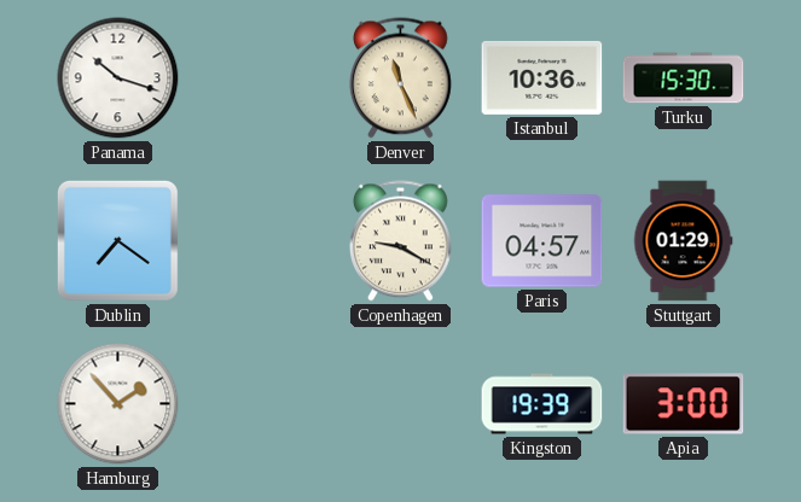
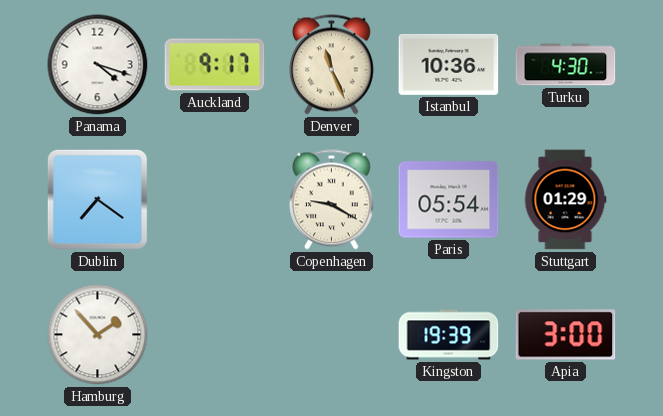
Panama: 10:18 -> 4:18
Auckland: none -> 9:17
Turku: 15:30 -> 4:30
Paris: 04:57 -> 05:54
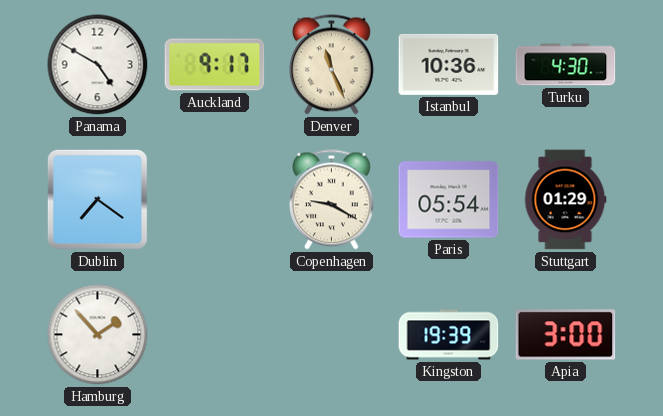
Panama: 4:18 -> 4:50
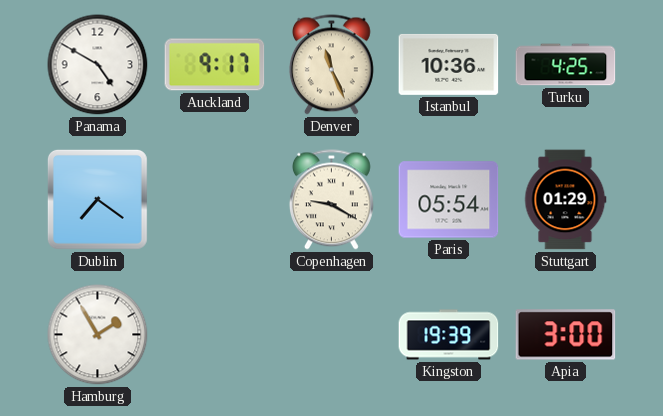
Turku: 4:30 -> 4:25
Hamburg: 1:53 -> 1:55
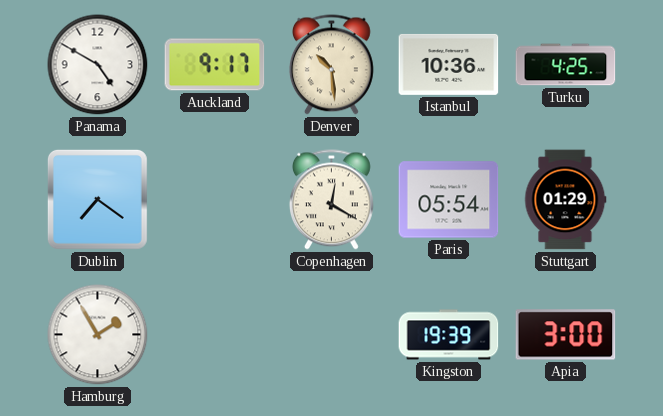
Denver: 11:26 -> 10:29
Copenhagen: 9:20 -> 12:20
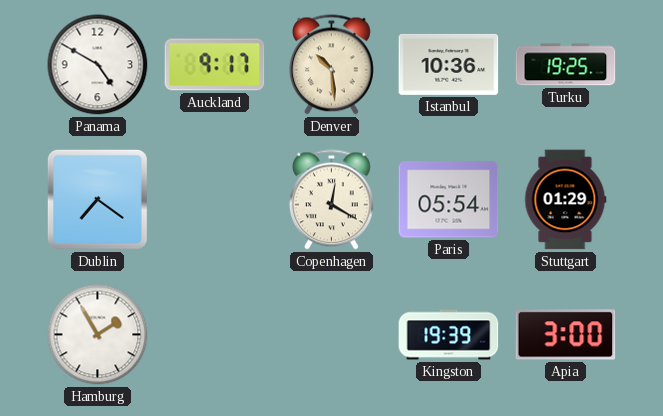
Turku: 4:25 -> 19:25
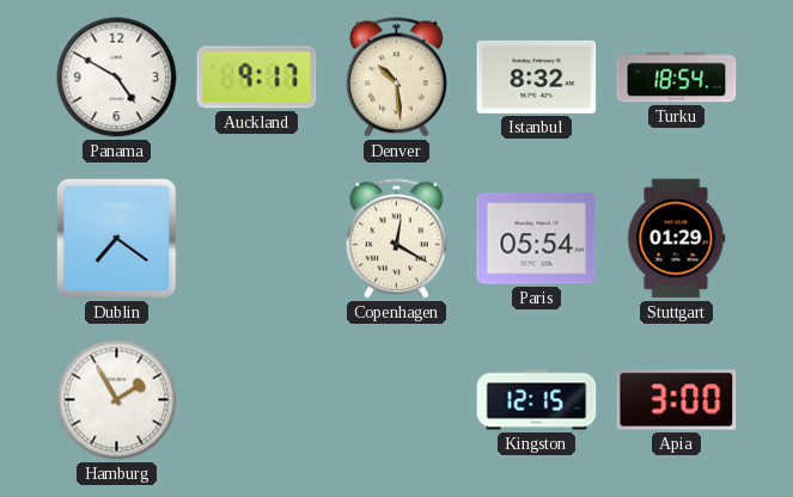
Istanbul: 10:36 -> 8:32
Turku: 19:25 -> 18:54
Kingston: 19:39 -> 12:15
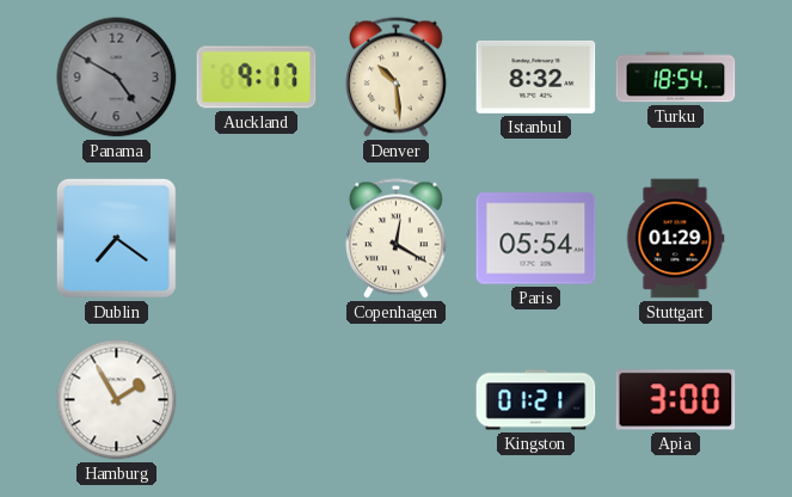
Panama dial: white -> grey
Kingston: 12:15 -> 01:21
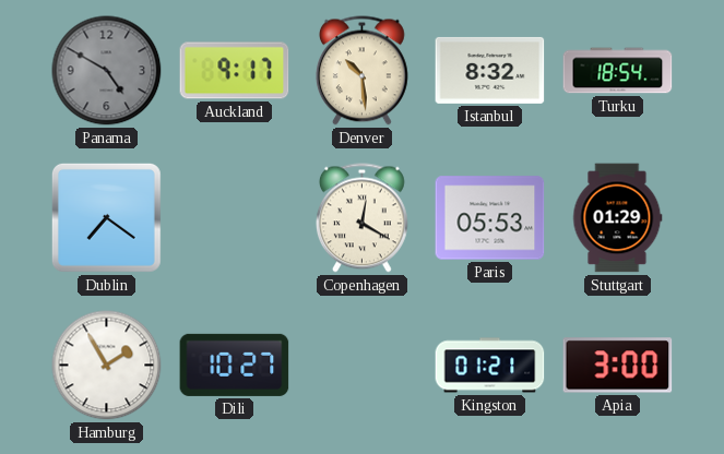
Paris: 05:54 -> 05:53
Dili: none -> 10:27
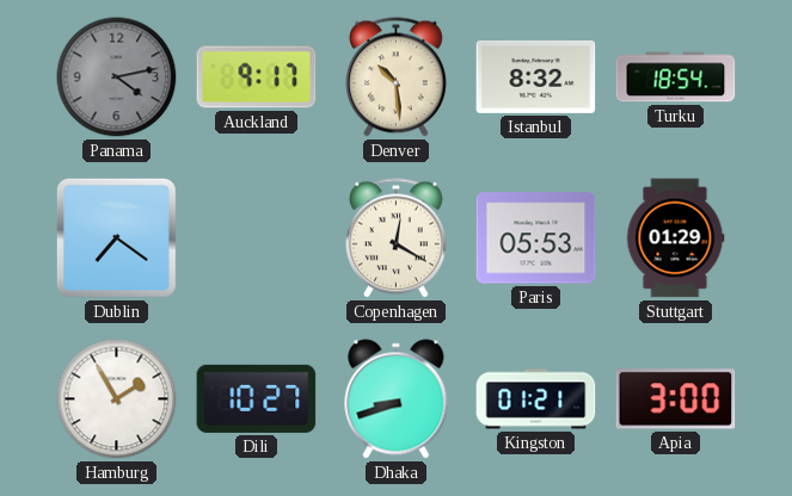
Panama: 4:50 -> 4:13
Dhaka: none -> 8:42
